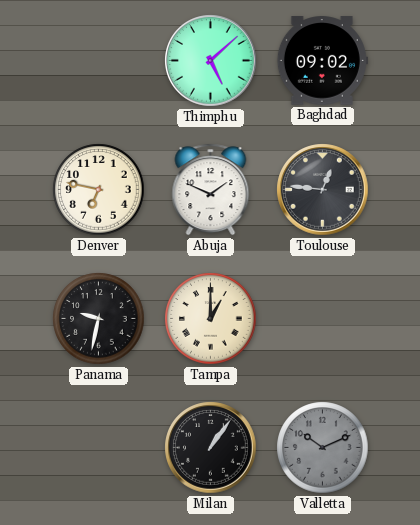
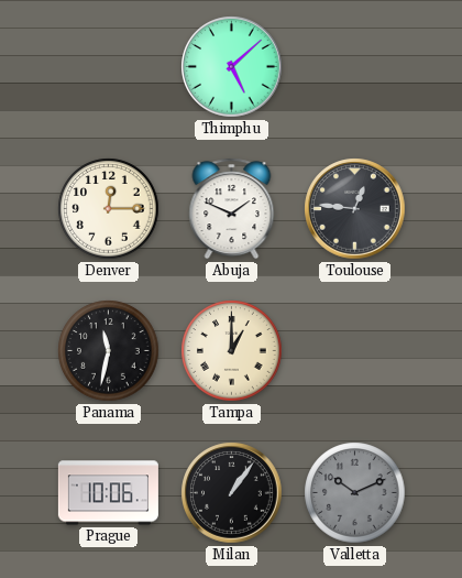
Baghdad: 09:02 -> none
Denver: 6:47 -> 12:15
Panama: 9:32 -> 11:32
Prague: none -> 10:06
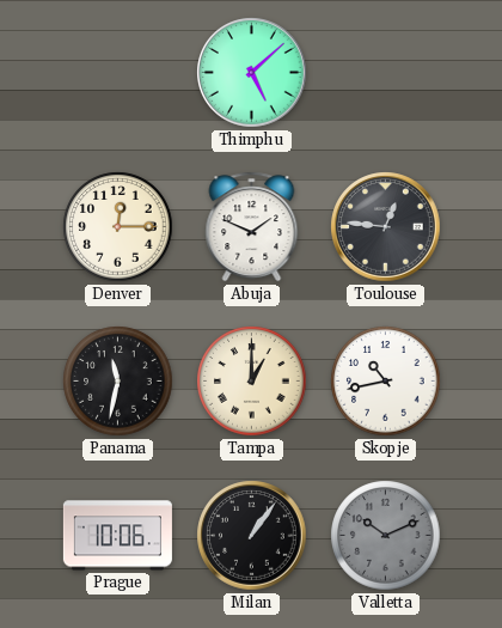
Skopje: none -> 10:43
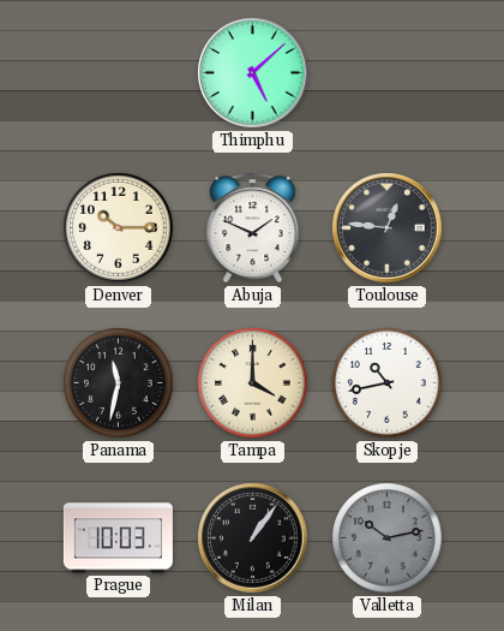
Denver: 12:15 -> 10:15
Tampa: 1:00 -> 4:00
Prague: 10:06 -> 10:03
Valletta: 10:11 -> 10:13
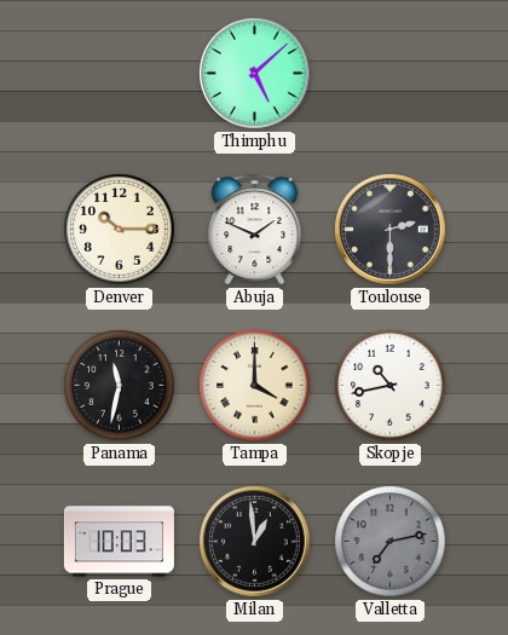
Toulouse: 12:46 -> 2:30
Milan: 1:06 -> 12:59
Valletta: 10:13 -> 7:13
